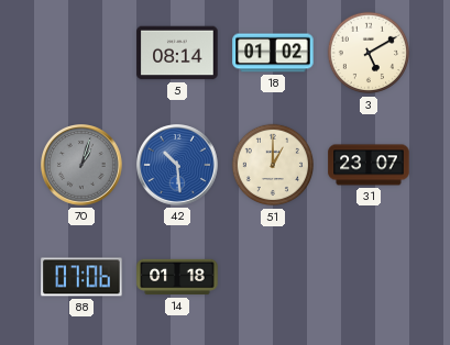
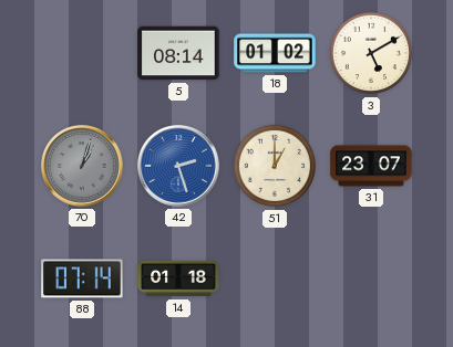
42: 10:29 -> 2:27
88: 07:06 -> 07:14
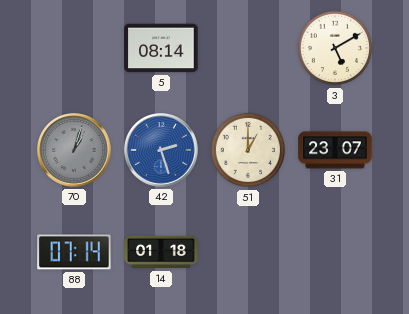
18: 01:02 -> none
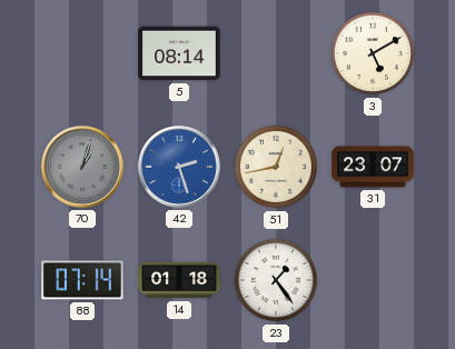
51: 1:00 -> 12:43
23: none -> 1:24
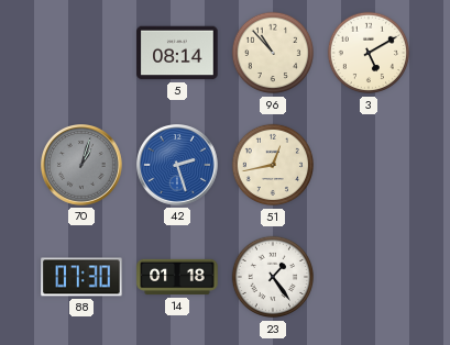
96: none -> 10:53
31: 23:07 -> none
88: 07:14 -> 07:30
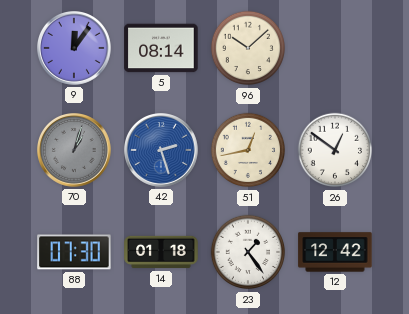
9: none -> 12:06
96: 10:53 -> 10:08
3: 5:10 -> none
26: none -> 12:51
12: none -> 12:42
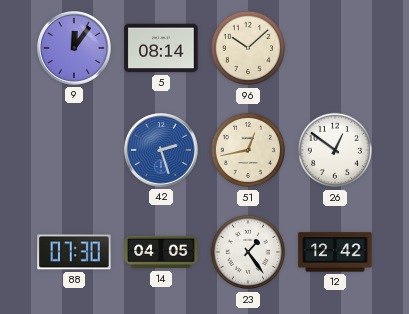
70: 1:03 -> none
14: 01:18 -> 04:05
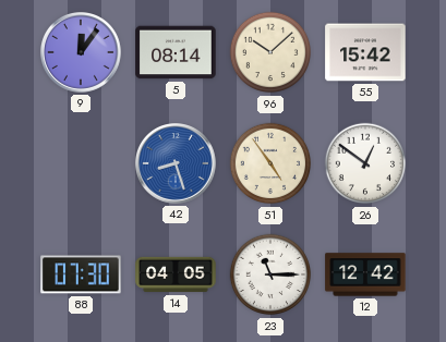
55: none -> 15:42
42: 2:27 -> 8:27
51: 12:43 -> 4:54
23: 1:24 -> 11:15
